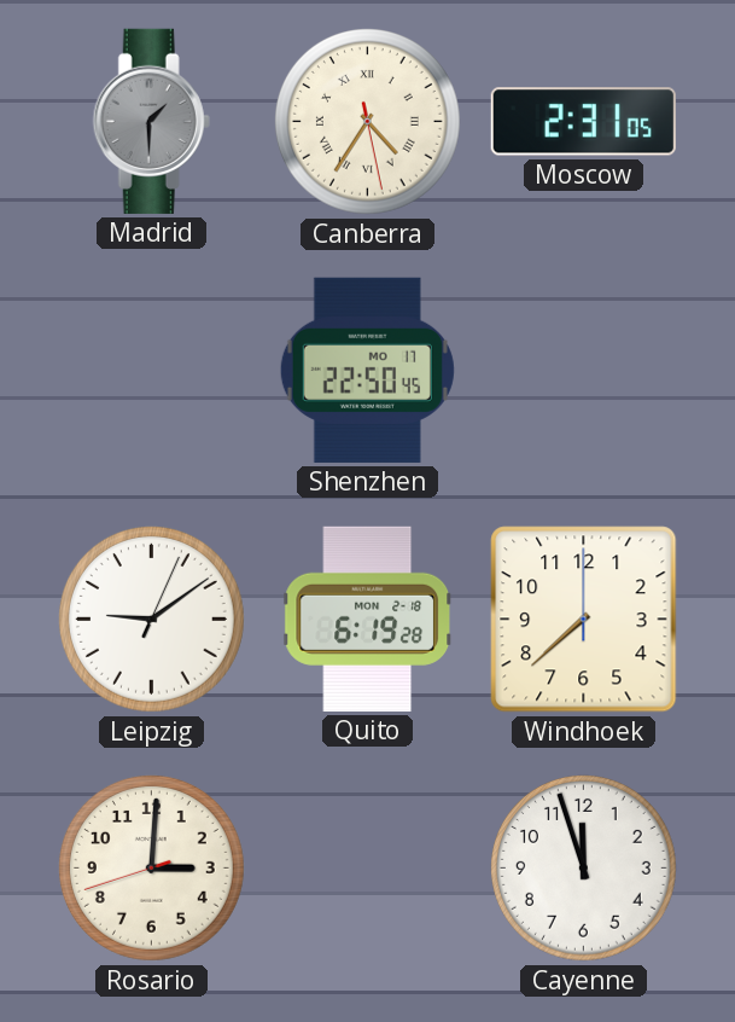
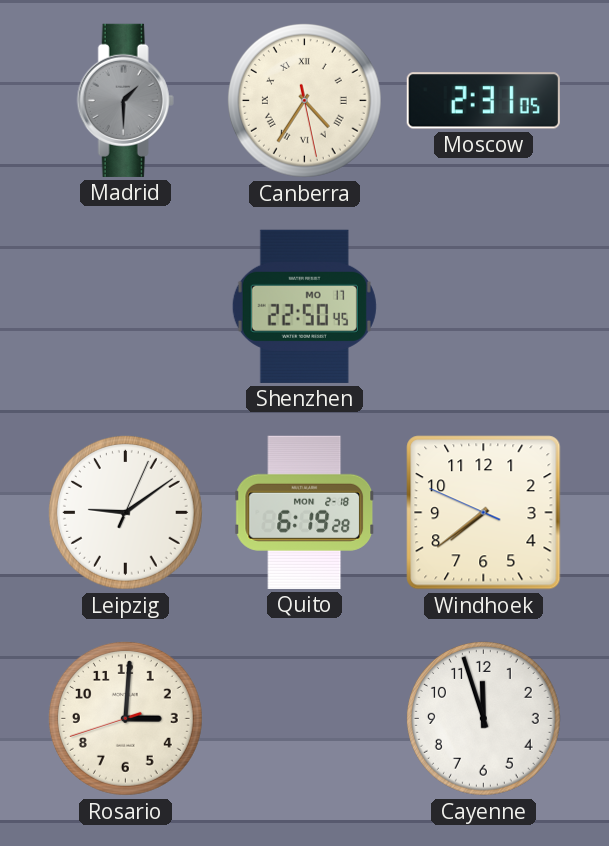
Windhoek: 7:38:00 -> 7:38:49
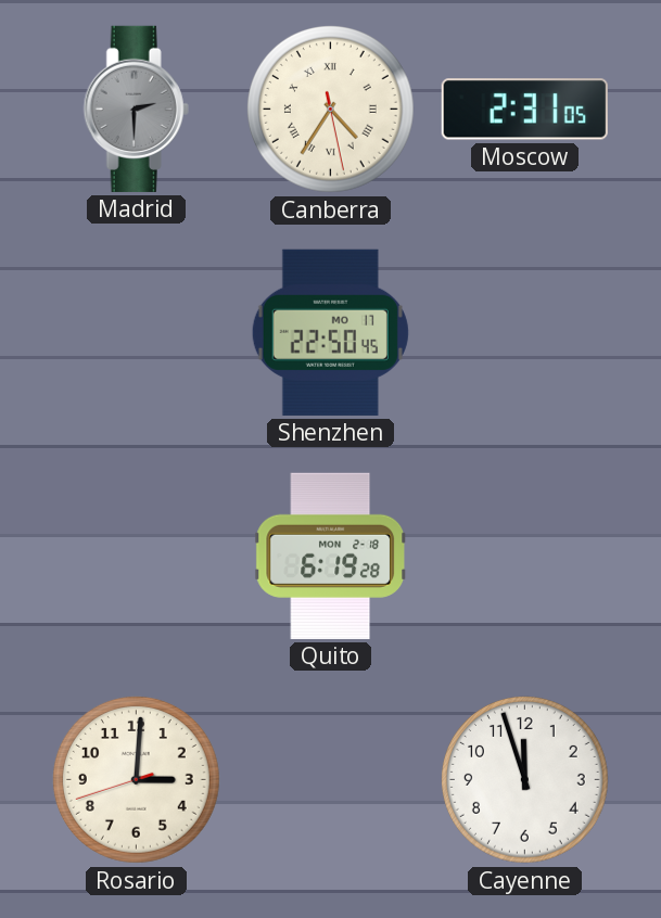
Madrid: 1:30 -> 2:30
Leipzig: 9:09 -> none
Windhoek: 7:38 -> none
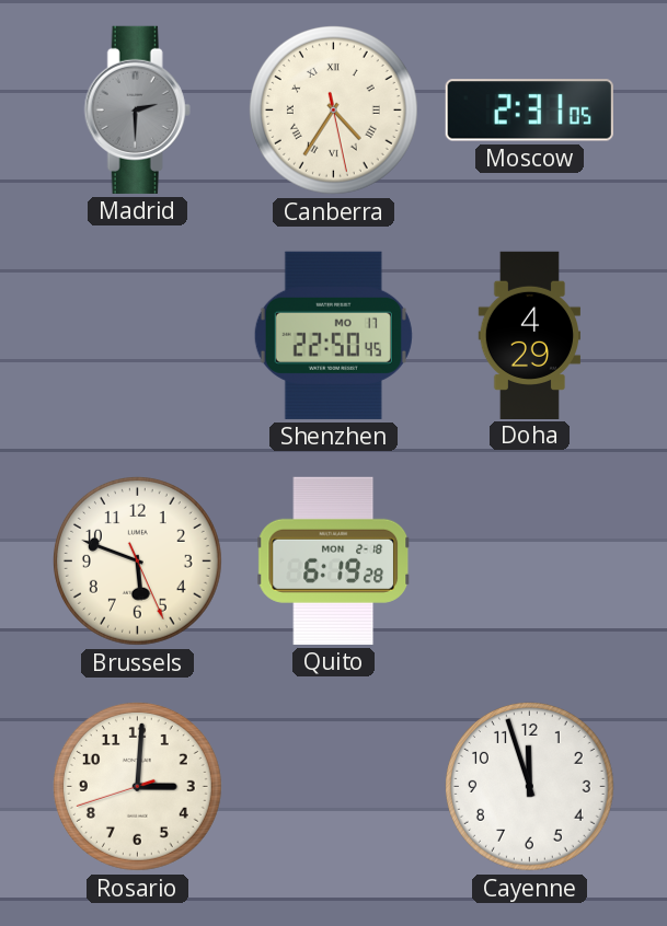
Doha: none -> 4:29
Brussels: none -> 5:48
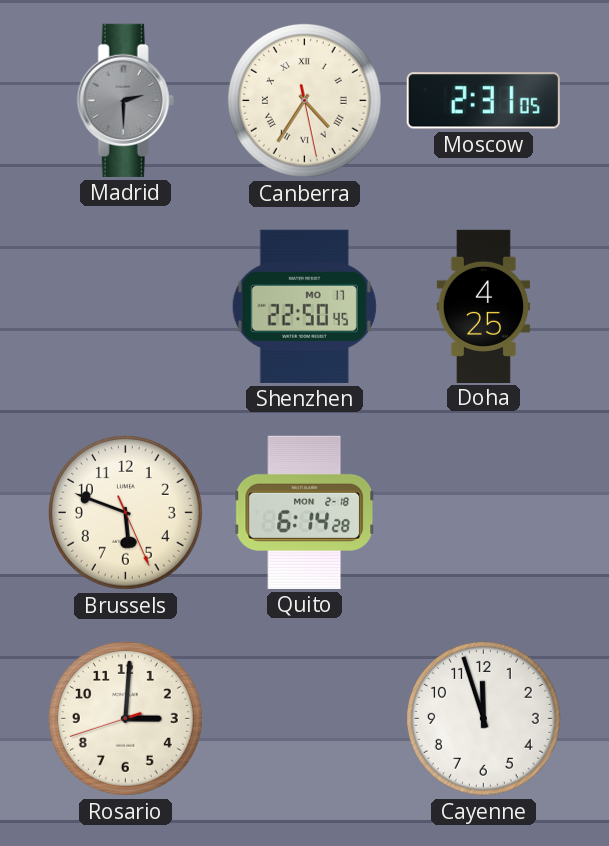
Doha: 4:29 -> 4:25
Quito: 6:19 -> 6:14
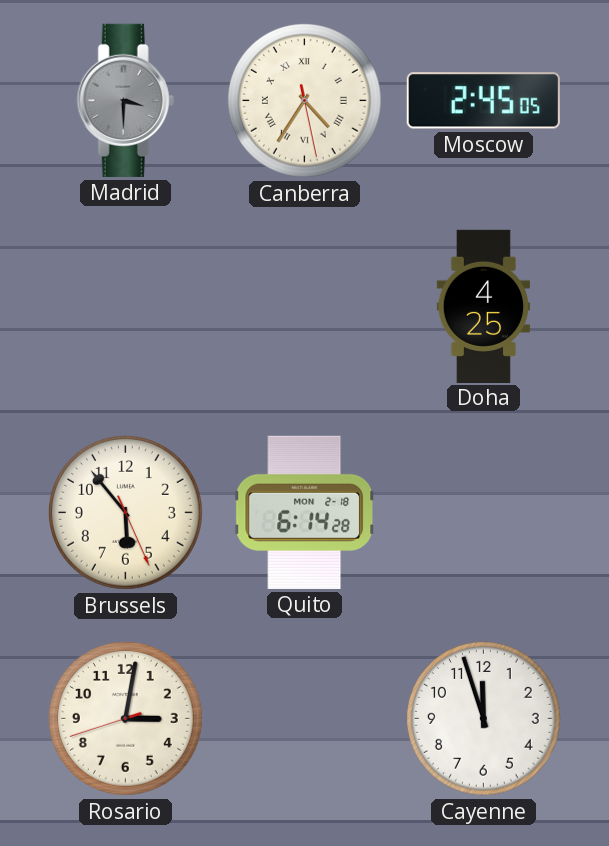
Madrid: 2:30 -> 3:30
Moscow: 2:31 -> 2:45
Shenzhen: 22:50 -> none
Brussels: 5:48 -> 5:53
Rosario: 3:00 -> 3:01
